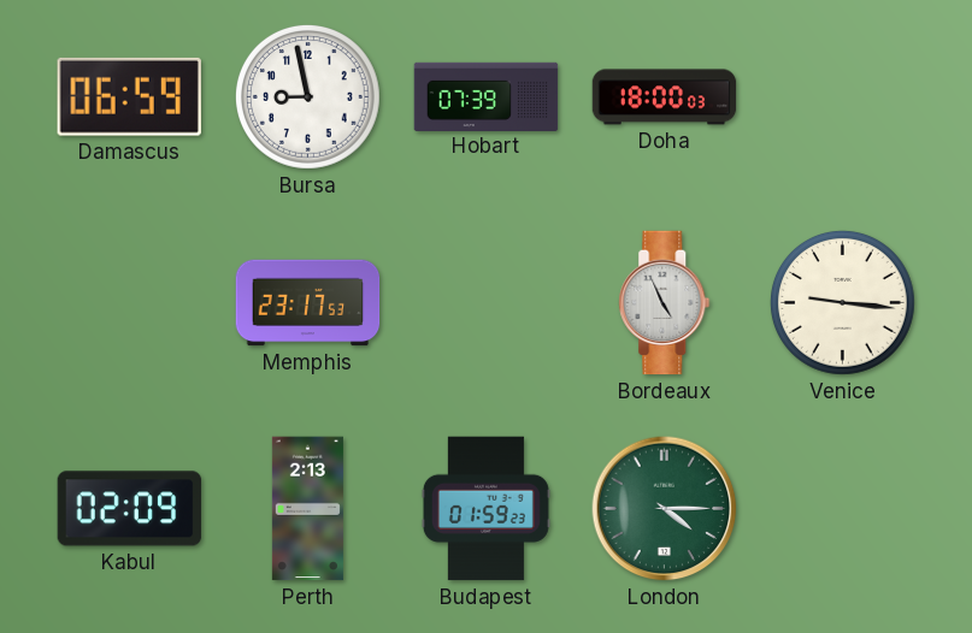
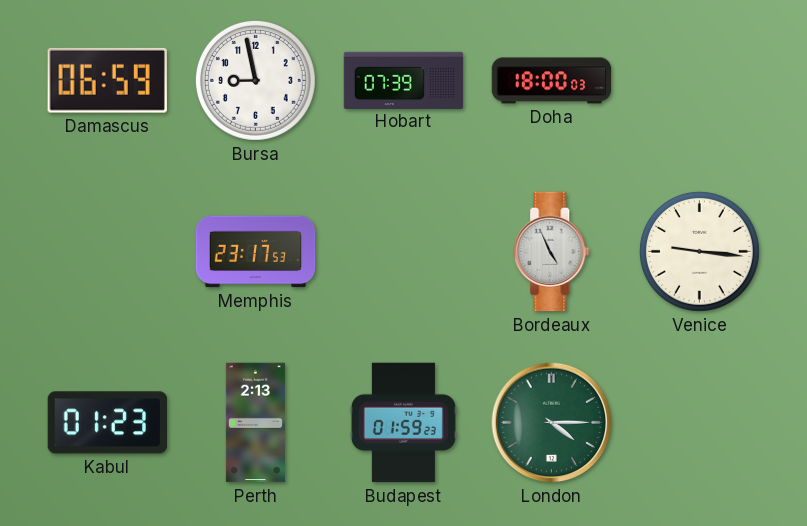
Kabul: 02:09 -> 01:23
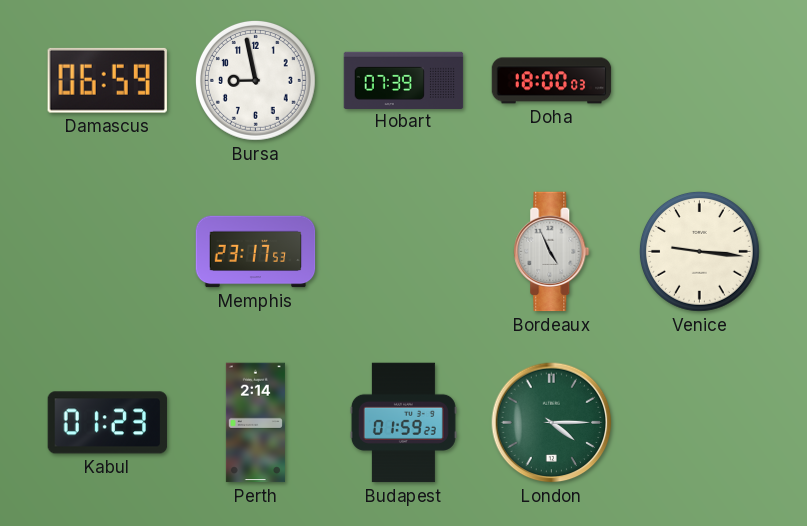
Perth: 2:13 -> 2:14
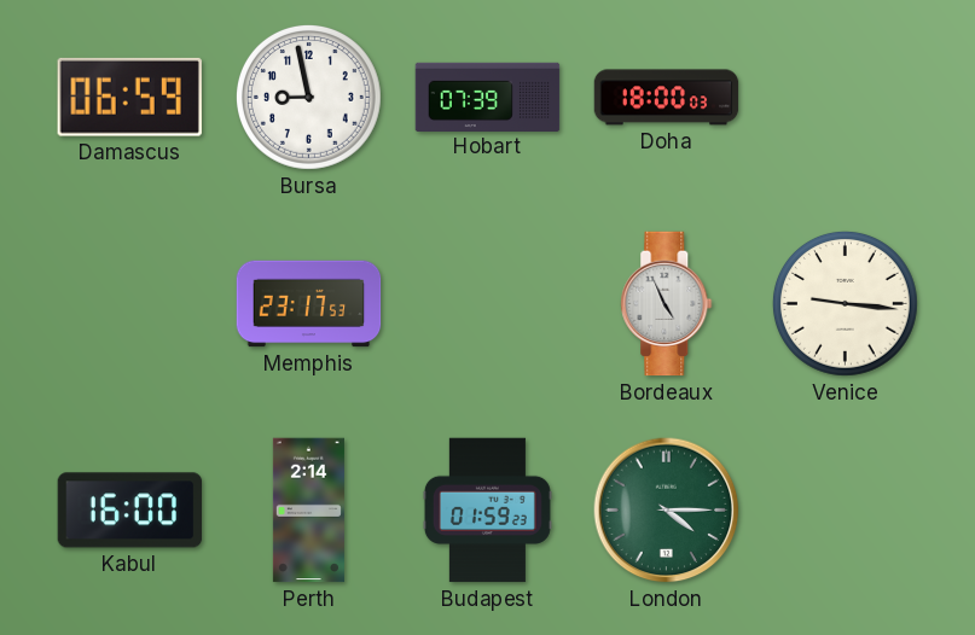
Kabul: 01:23 -> 16:00
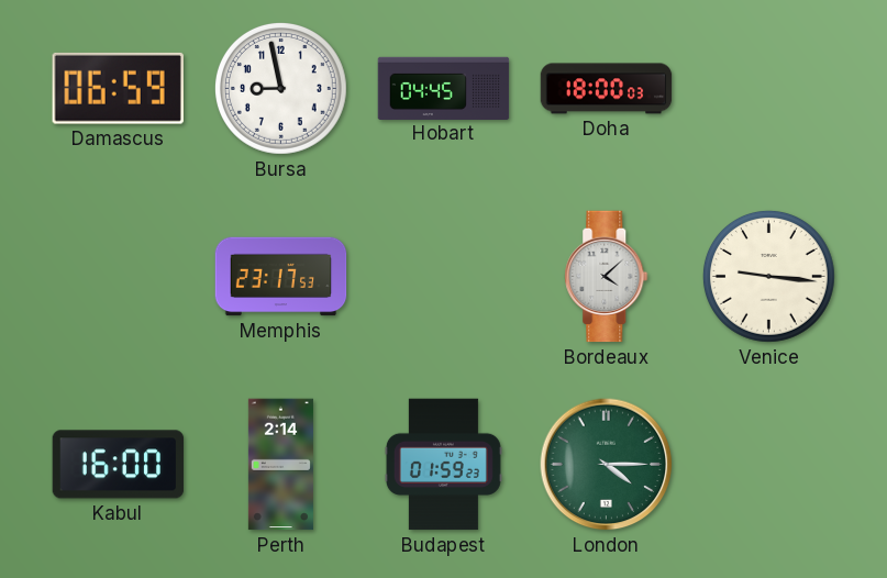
Hobart: 07:39 -> 04:45
Bordeaux: 4:56 -> 4:08
